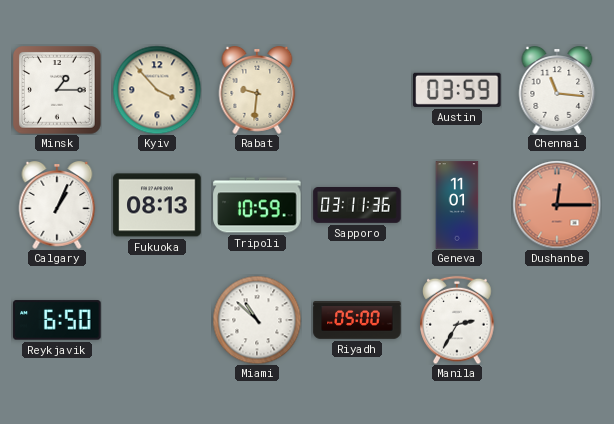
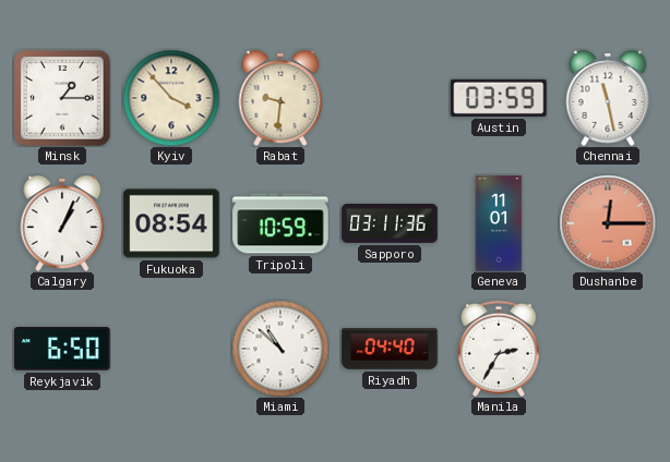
Chennai: 11:16 -> 11:28
Fukuoka: 08:13 -> 08:54
Riyadh: 05:00 -> 04:40
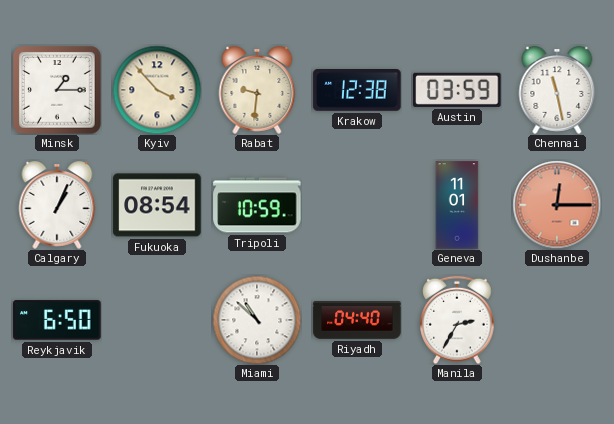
Krakow: none -> 12:38
Sapporo: 03:11 -> none
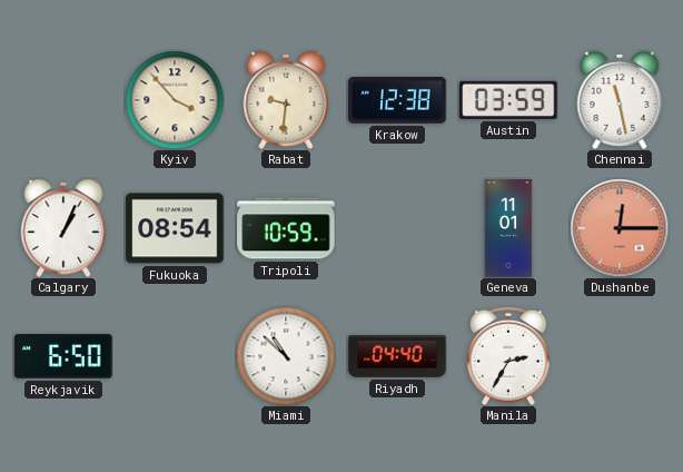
Minsk: 1:15 -> none
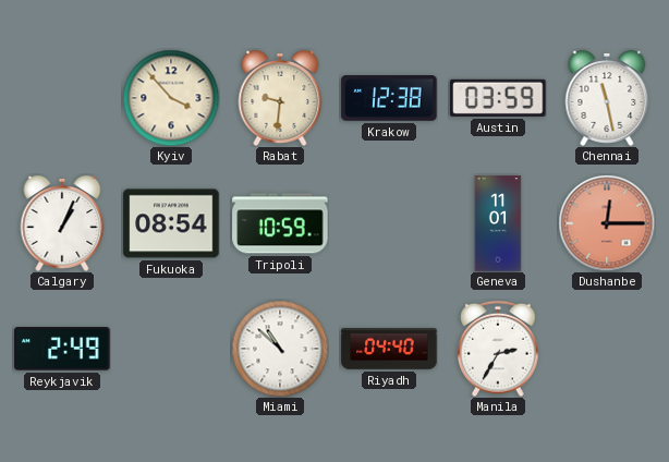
Reykjavik: 6:50 -> 2:49
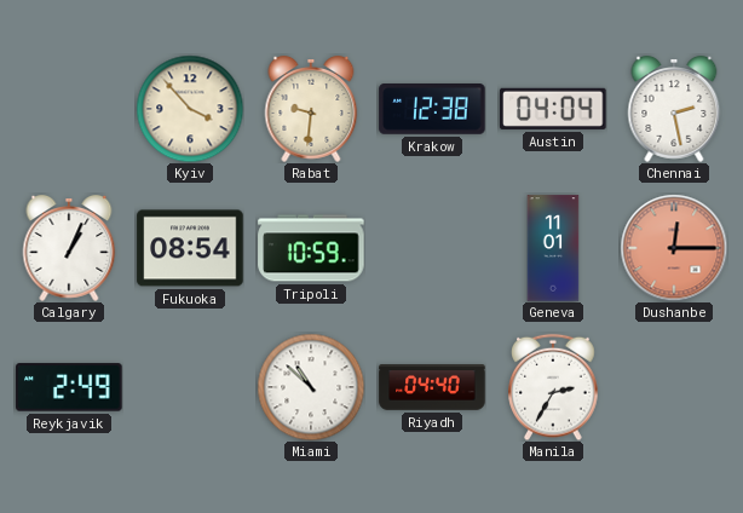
Austin: 03:59 -> 04:04
Chennai: 11:28 -> 2:28
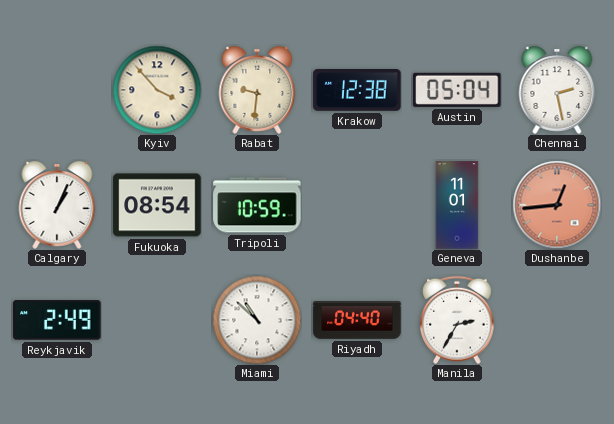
Austin: 04:04 -> 05:04
Dushanbe: 12:15 -> 12:44
